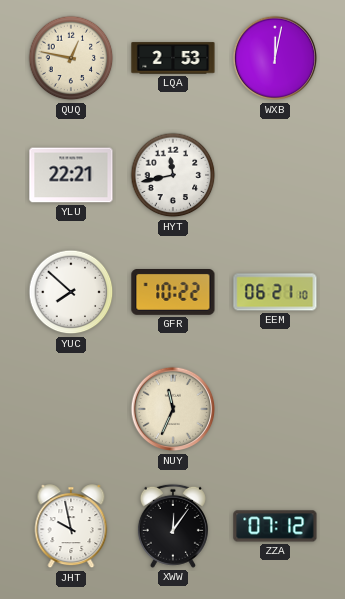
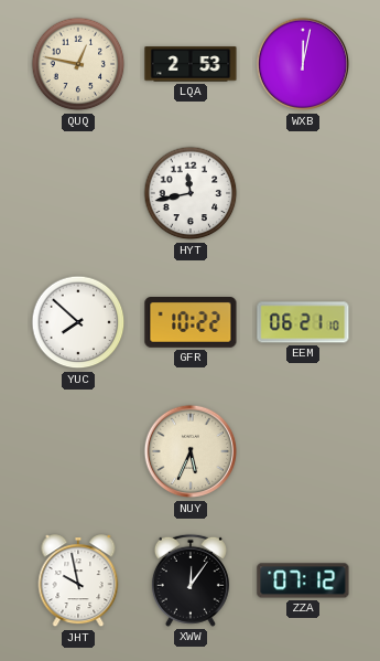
YLU: 22:21 -> none
NUY: 11:34 -> 5:34
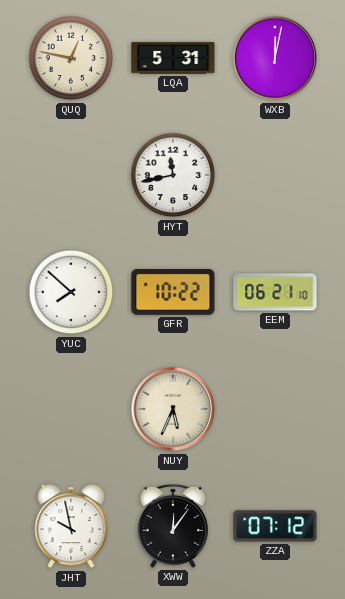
LQA: 2:53 -> 5:31
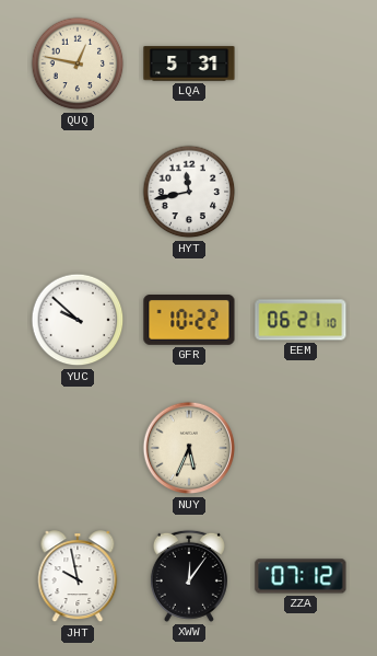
WXB: 12:02 -> none
YUC: 7:52 -> 9:52
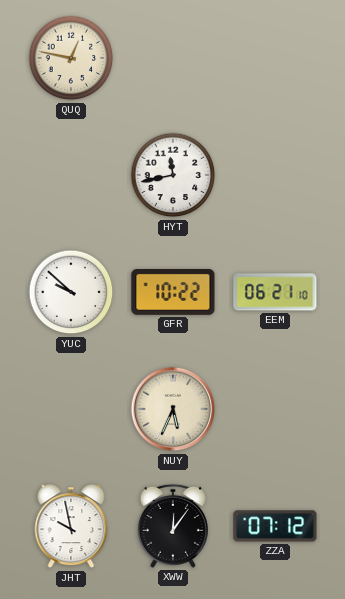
LQA: 5:31 -> none
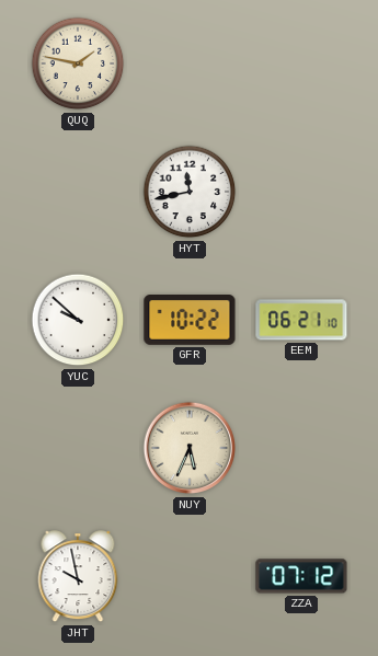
QUQ: 12:47 -> 1:47
XWW: 12:06 -> none
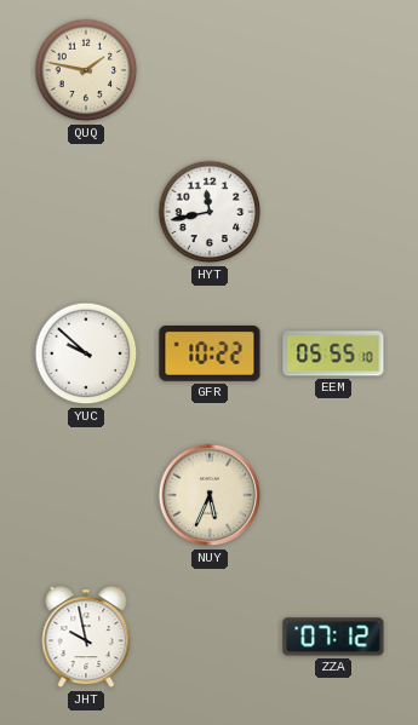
EEM: 06:21 -> 05:55
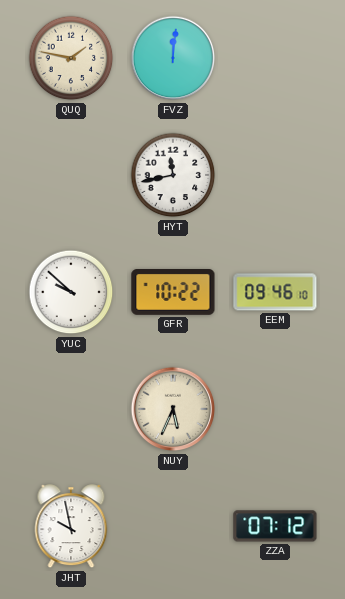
FVZ: none -> 12:01
EEM: 05:55 -> 09:46
